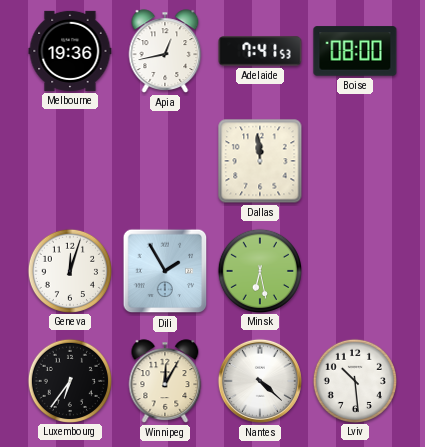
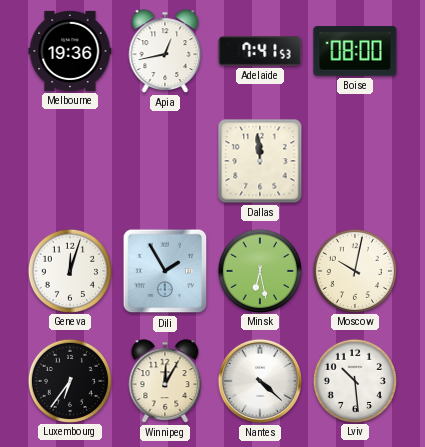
Moscow: none -> 10:02
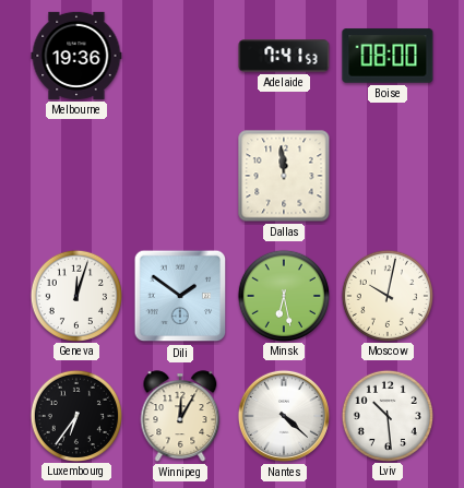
Apia: 12:43 -> none
Dili: 1:55 -> 1:51
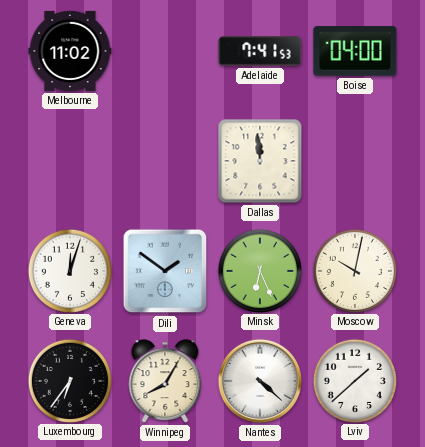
Melbourne: 19:36 -> 11:02
Boise: 08:00 -> 04:00
Minsk: 6:28 -> 6:26
Winnipeg: 12:05 -> 8:05
Lviv: 10:29 -> 1:38
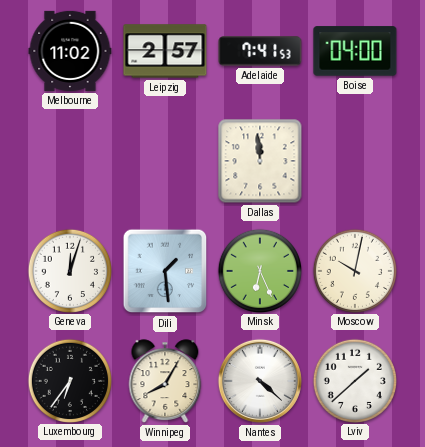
Leipzig: none -> 2:57
Dili: 1:51 -> 1:29
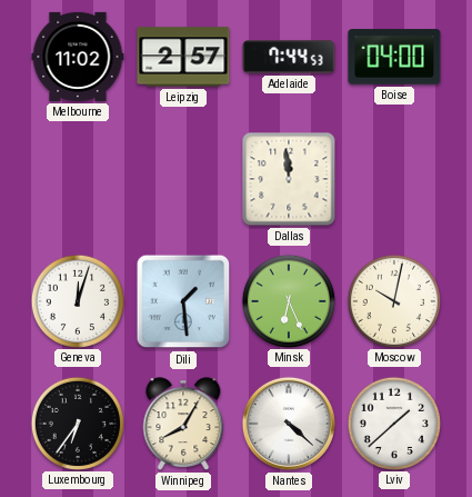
Adelaide: 7:41 -> 7:44
